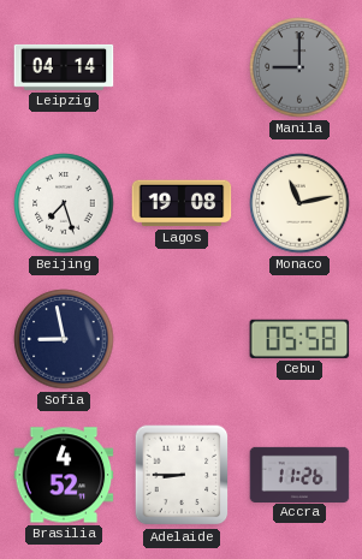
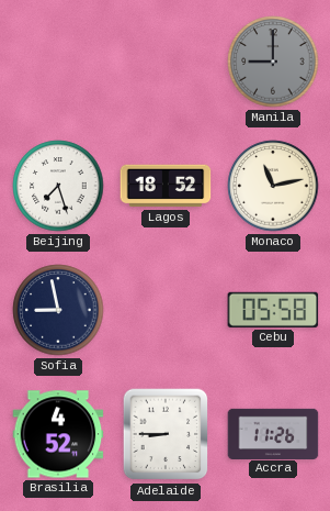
Leipzig: 04:14 -> none
Lagos: 19:08 -> 18:52
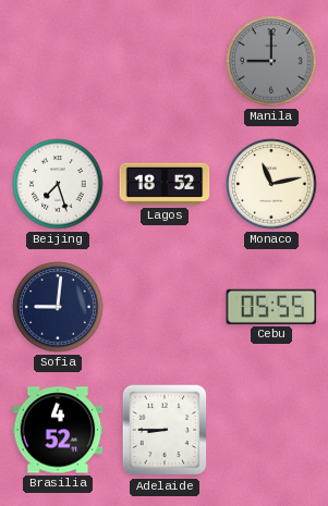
Sofia: 8:58 -> 9:01
Cebu: 05:58 -> 05:55
Accra: 11:26 -> none
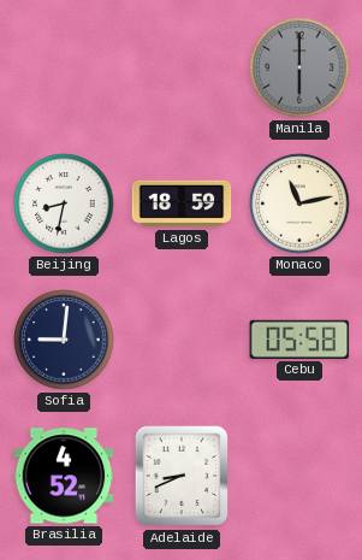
Manila: 9:00 -> 6:00
Beijing: 7:27 -> 8:32
Lagos: 18:52 -> 18:59
Cebu: 05:55 -> 05:58
Adelaide: 8:45 -> 8:41
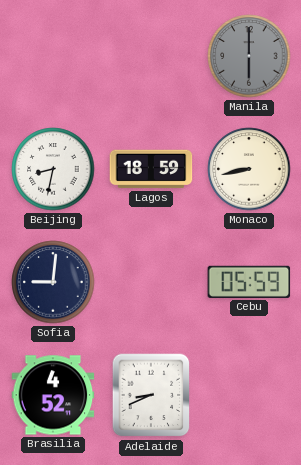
Monaco: 11:13 -> 8:43
Cebu: 05:58 -> 05:59
